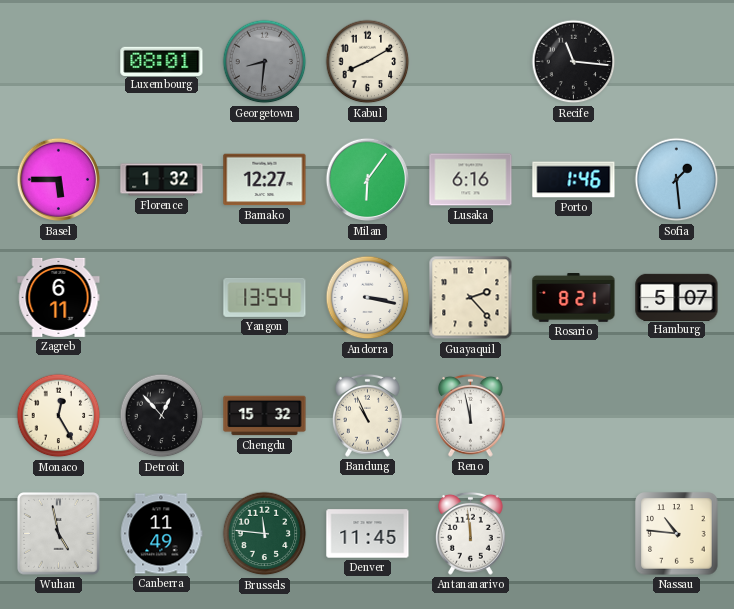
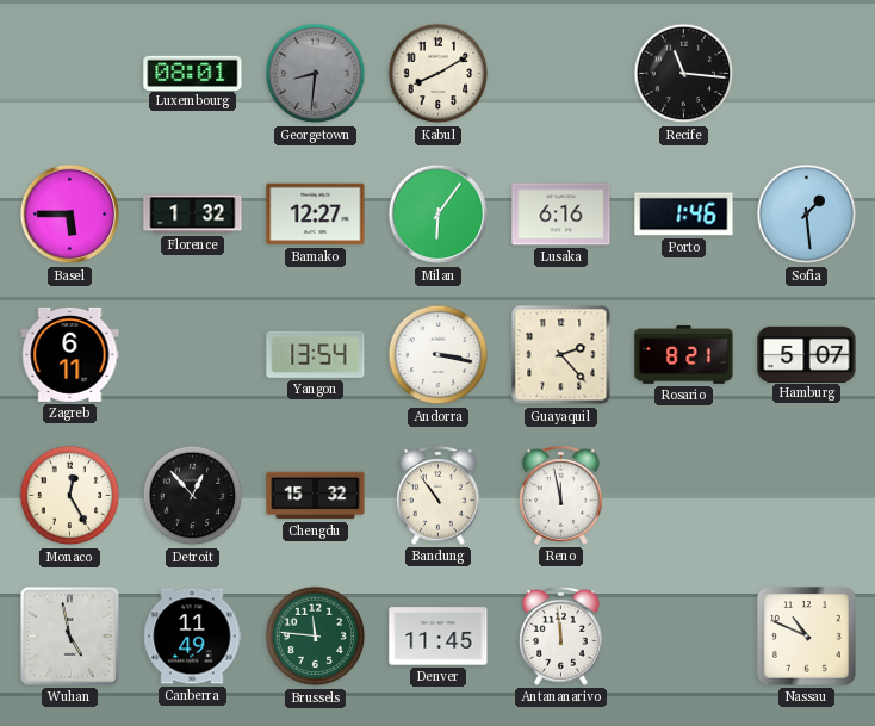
Bandung: 10:56 -> 10:54
Nassau: 10:46 -> 10:49
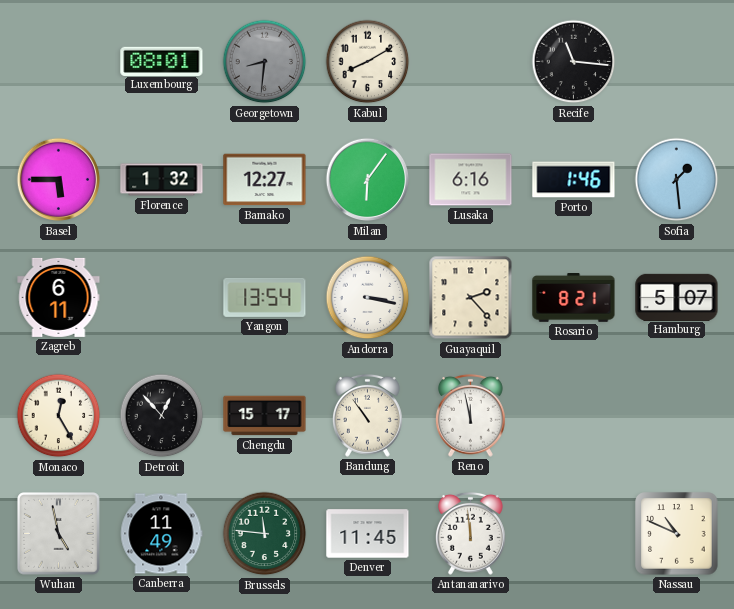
Chengdu: 15:32 -> 15:17
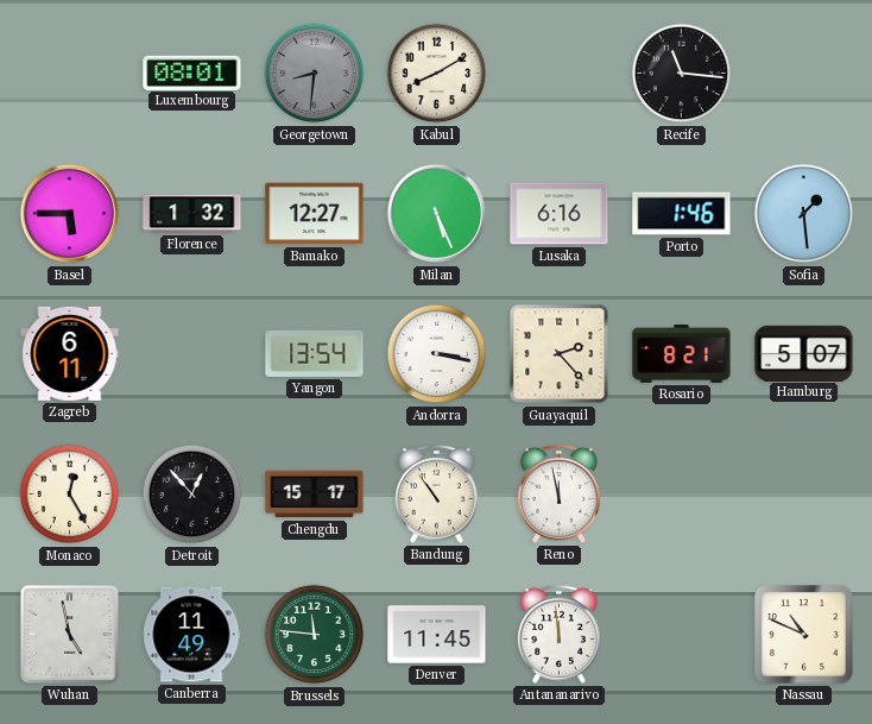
Milan: 6:06 -> 5:26
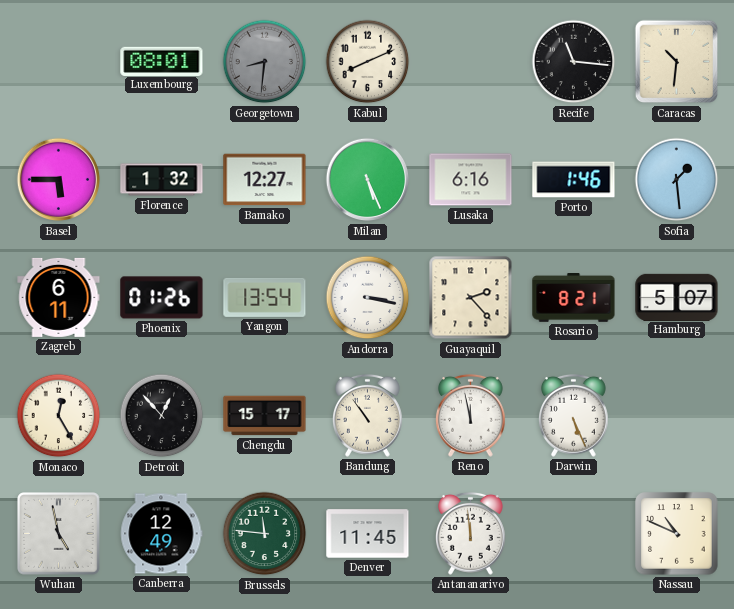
Kabul: 8:10 -> 8:11
Caracas: none -> 10:31
Phoenix: none -> 01:26
Darwin: none -> 5:26
Canberra: 11:49 -> 12:49
